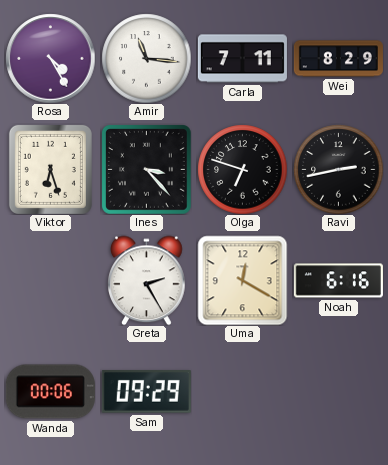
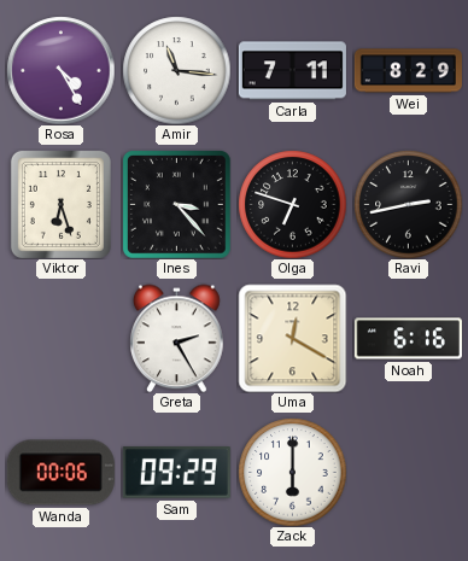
Zack: none -> 6:00
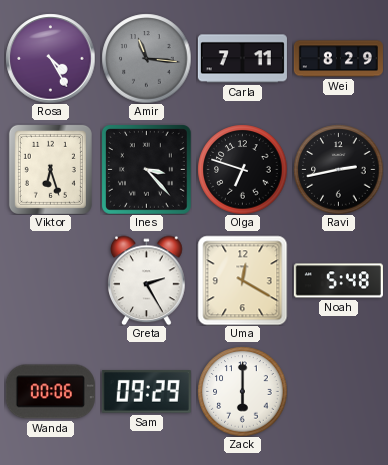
Amir dial: white -> grey
Noah: 6:16 -> 5:48
